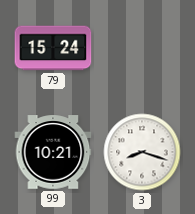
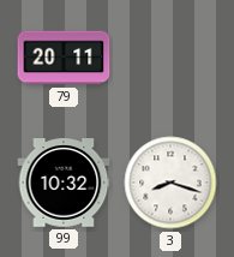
79: 15:24 -> 20:11
99: 10:21 -> 10:32
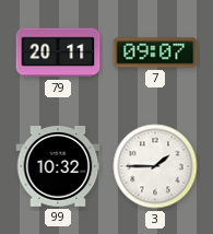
7: none -> 09:07
3: 8:18 -> 1:45
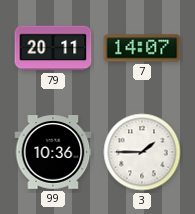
7: 09:07 -> 14:07
99: 10:32 -> 10:36
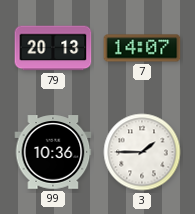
79: 20:11 -> 20:13
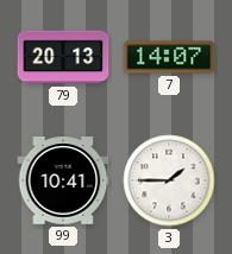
99: 10:36 -> 10:41
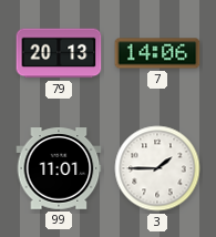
7: 14:07 -> 14:06
99: 10:41 -> 11:01
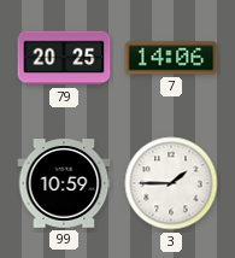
79: 20:13 -> 20:25
99: 11:01 -> 10:59
